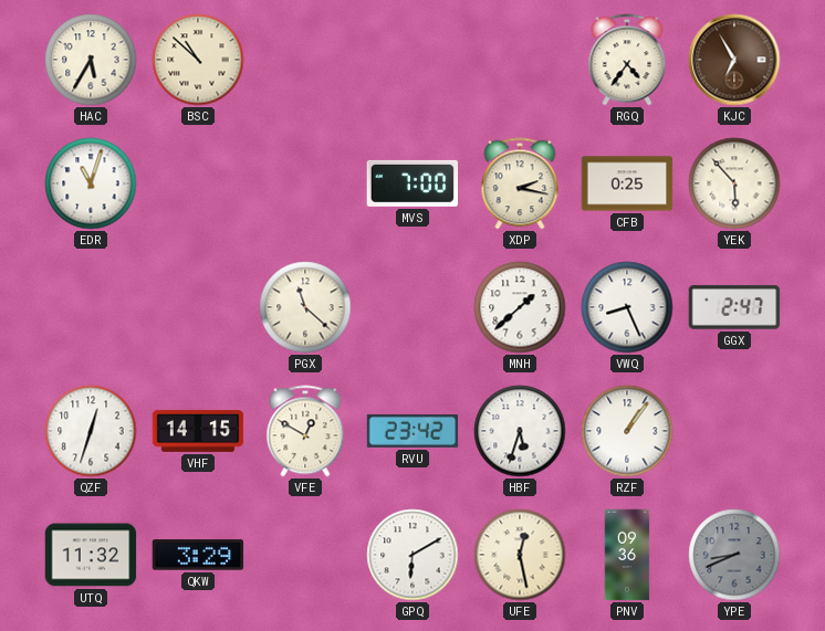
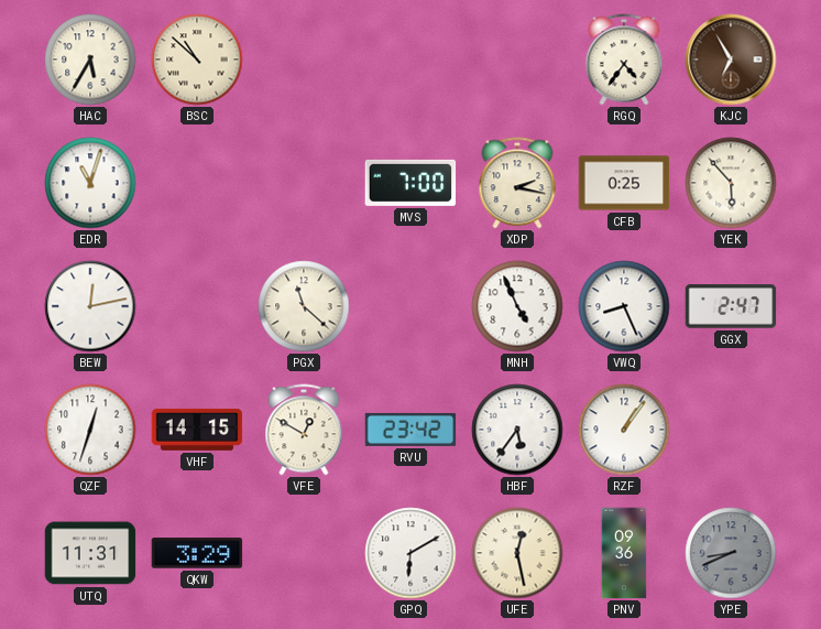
BEW: none -> 12:13
MNH: 1:38 -> 4:56
HBF: 5:33 -> 5:36
UTQ: 11:32 -> 11:31
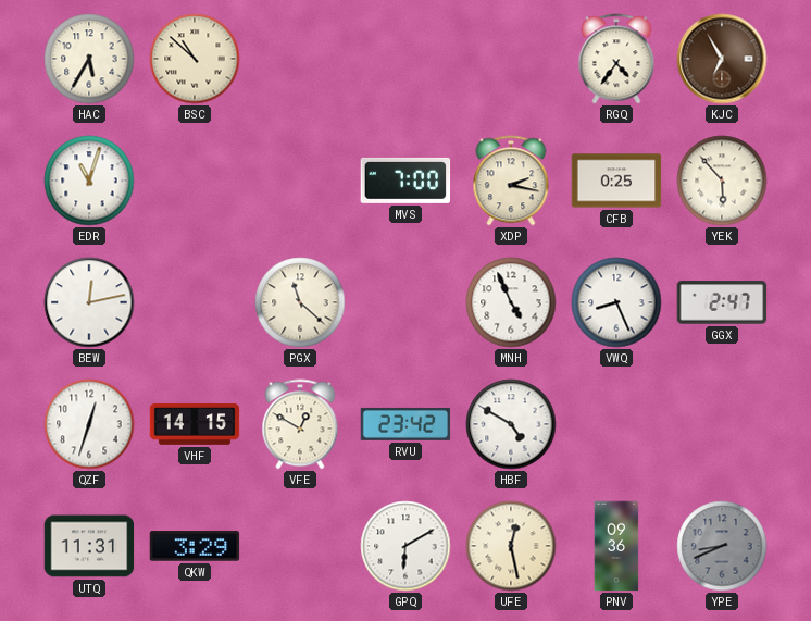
HBF: 5:36 -> 4:50
RZF: 1:06 -> none
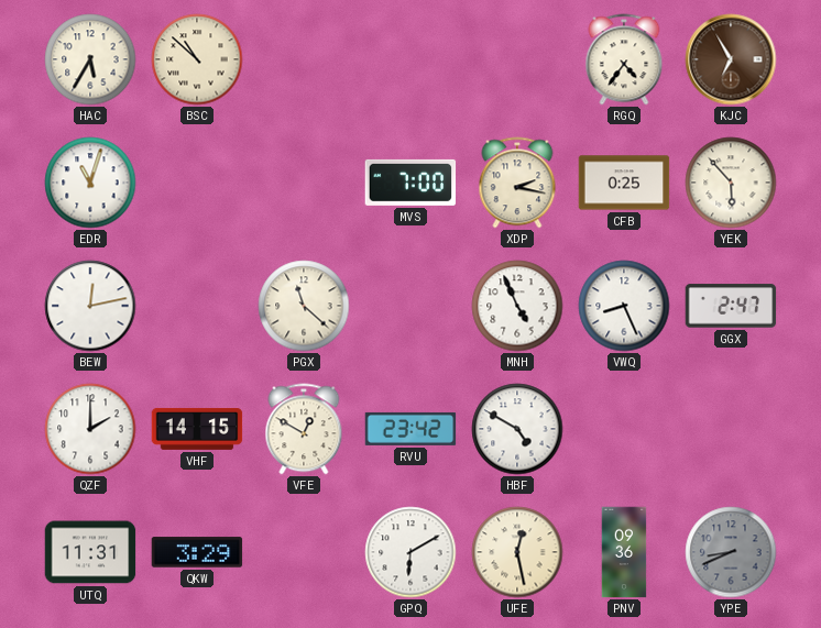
QZF: 12:33 -> 2:00
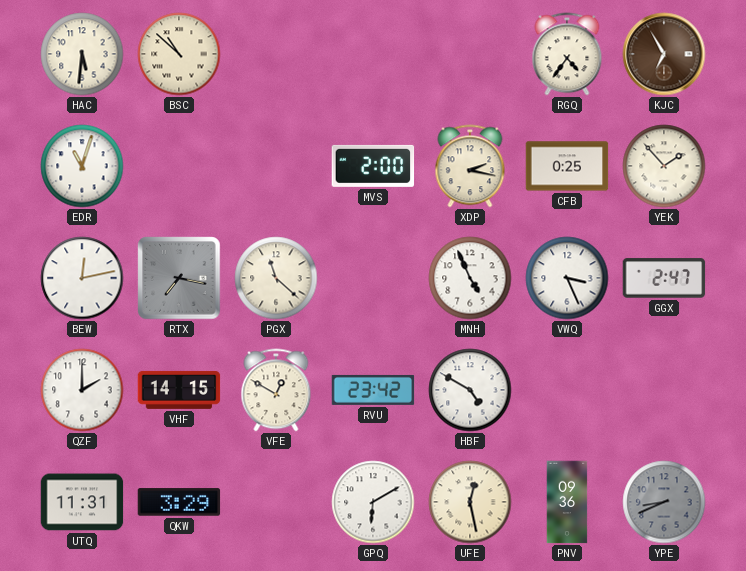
HAC: 5:35 -> 5:31
MVS: 7:00 -> 2:00
YEK: 5:53 -> 1:53
RTX: none -> 7:17
VWQ: 8:26 -> 3:26
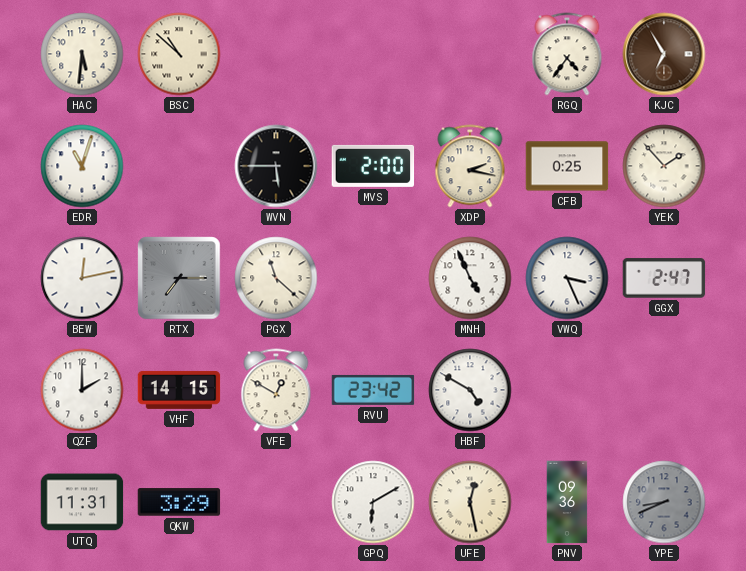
WVN: none -> 5:45
RTX: 7:17 -> 7:15
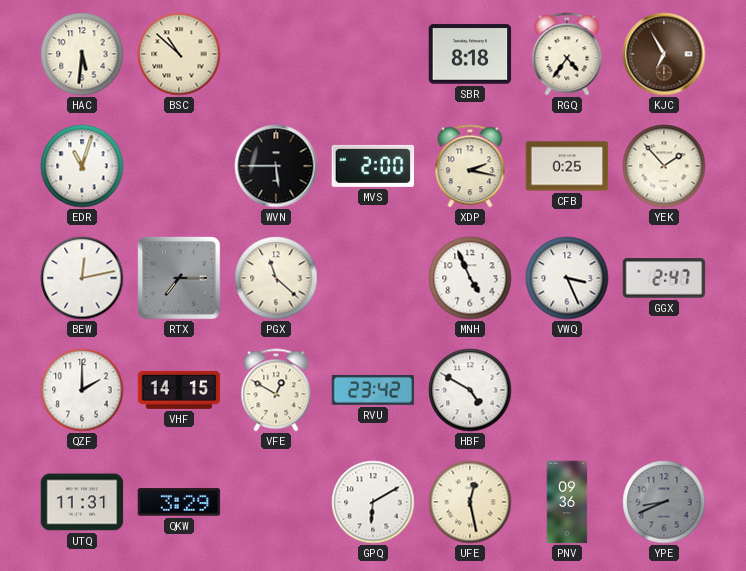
SBR: none -> 8:18
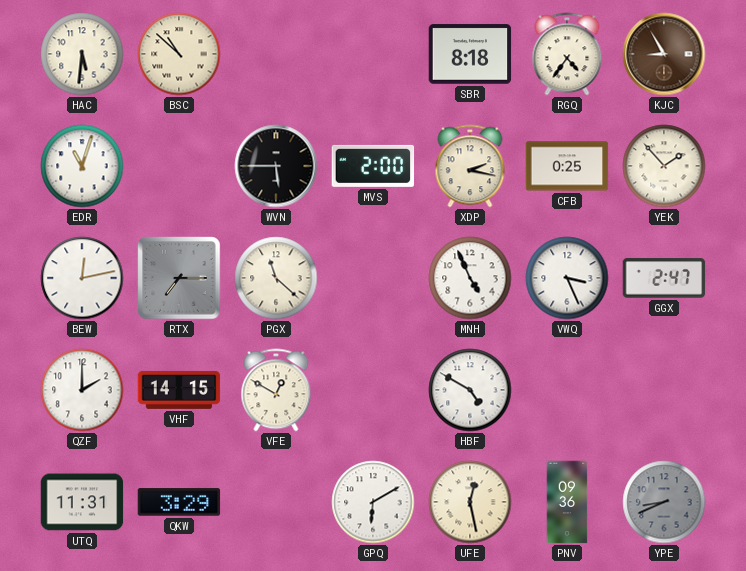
KJC: 6:55 -> 8:55
RVU: 23:42 -> none
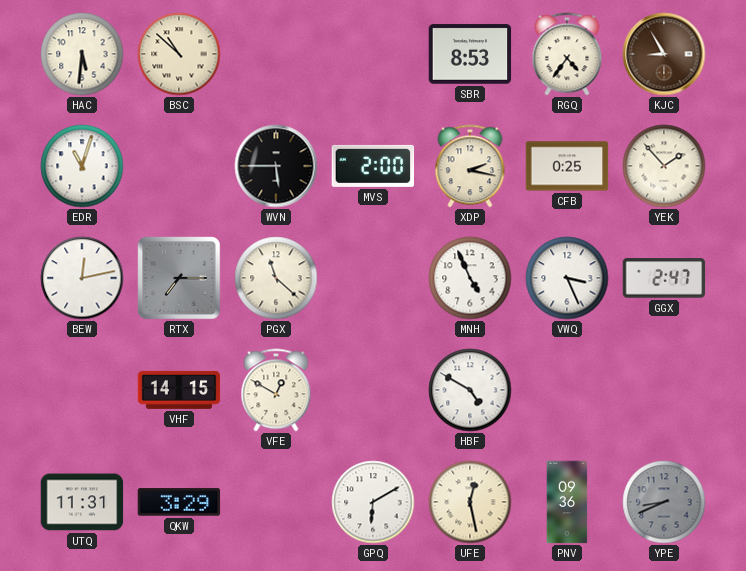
SBR: 8:18 -> 8:53
QZF: 2:00 -> none
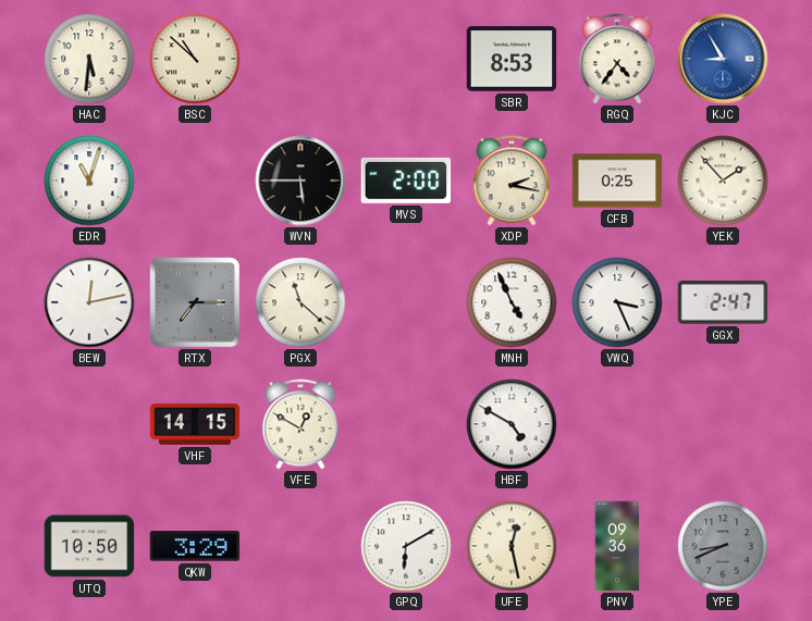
KJC dial: brown -> blue
UTQ: 11:31 -> 10:50
